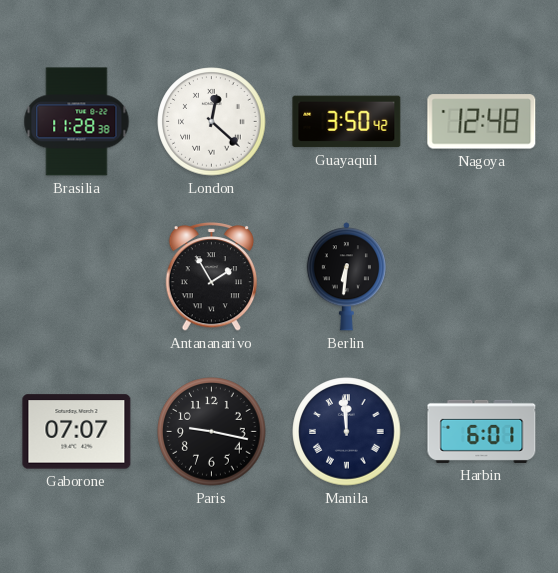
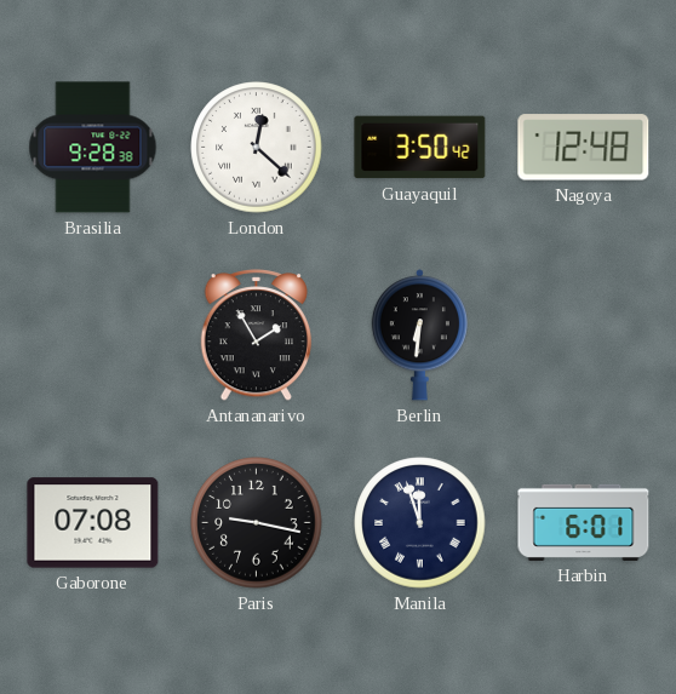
Brasilia: 11:28 -> 9:28
Gaborone: 07:07 -> 07:08
Manila: 11:59 -> 11:57
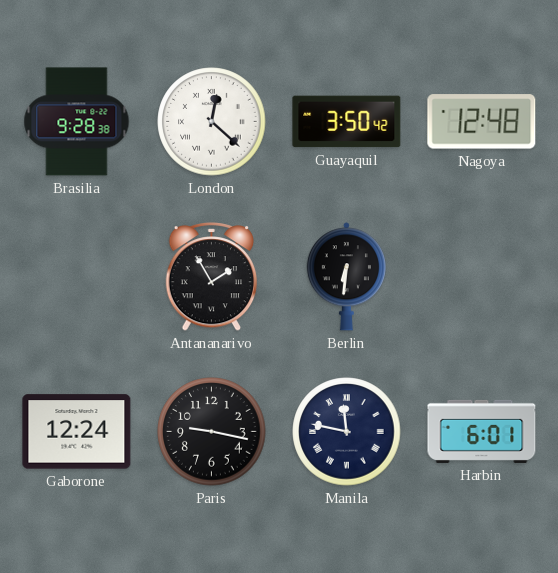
Gaborone: 07:08 -> 12:24
Manila: 11:57 -> 11:47
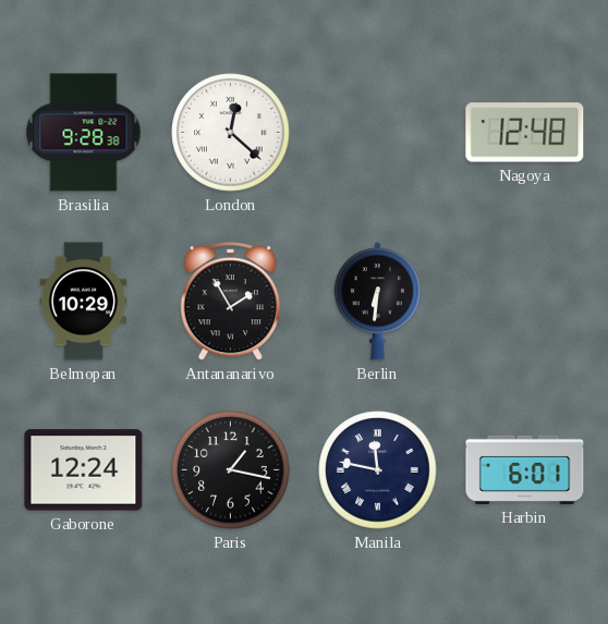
Guayaquil: 3:50 -> none
Belmopan: none -> 10:29
Paris: 9:17 -> 1:17
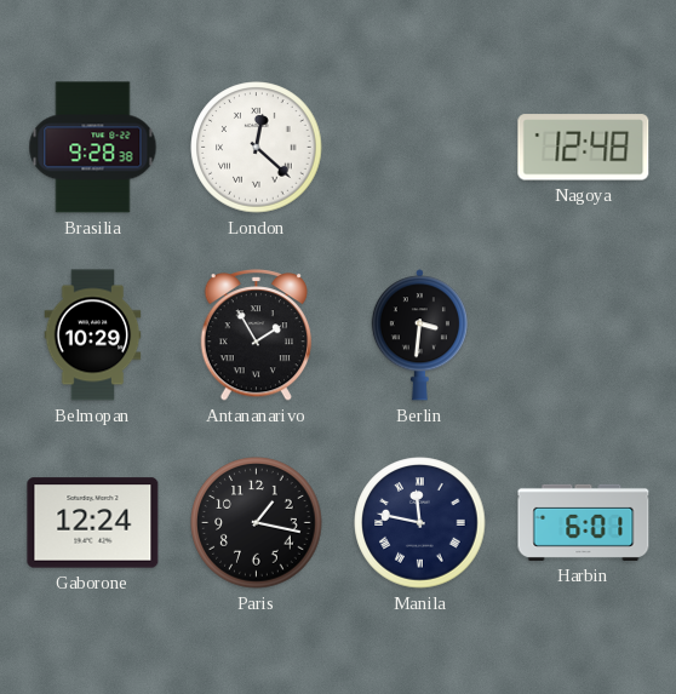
Berlin: 6:31 -> 3:31
